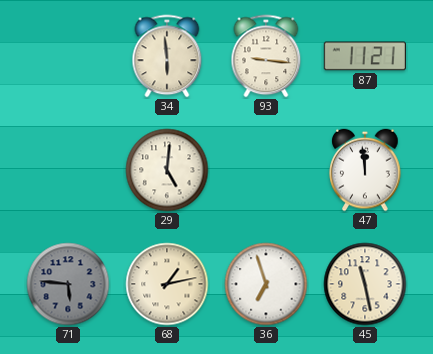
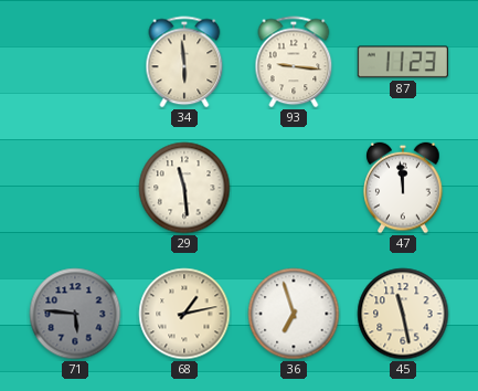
87: 11:21 -> 11:23
29: 5:01 -> 11:29
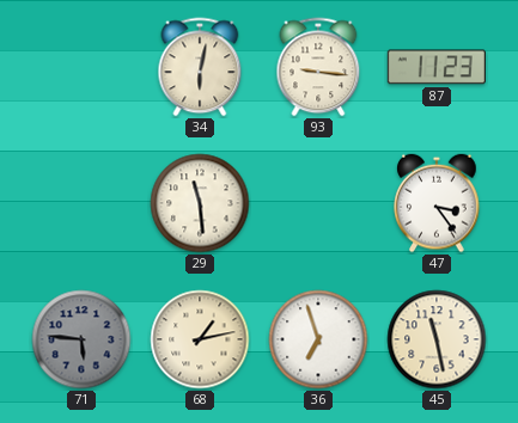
34: 5:59 -> 6:02
47: 11:59 -> 3:24
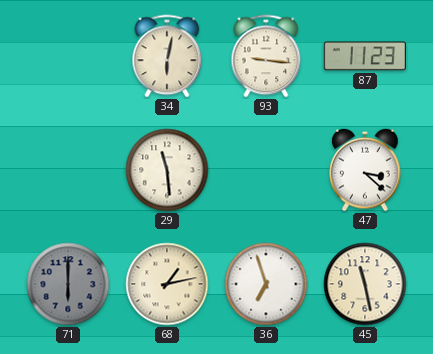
47: 3:24 -> 3:22
71: 5:46 -> 6:00
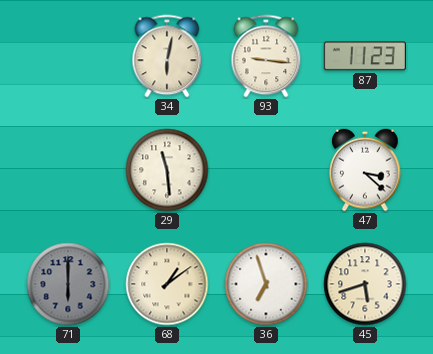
68: 1:13 -> 1:09
45: 11:28 -> 5:42
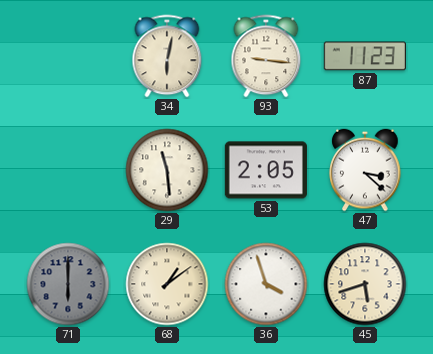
53: none -> 2:05
36: 6:57 -> 3:57
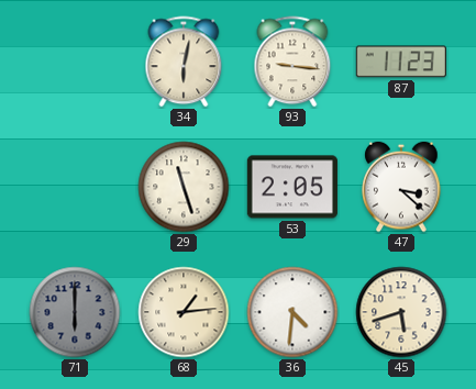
29: 11:29 -> 11:27
68: 1:09 -> 1:14
36: 3:57 -> 4:31
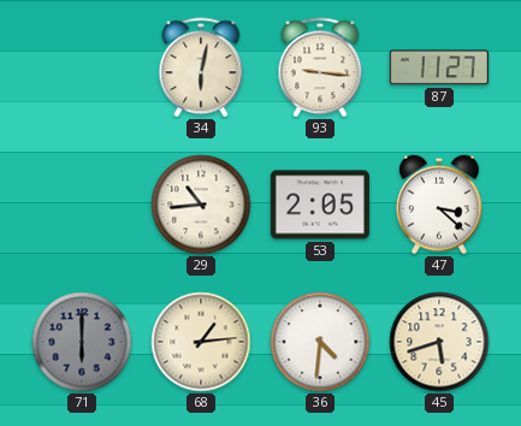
87: 11:23 -> 11:27
29: 11:27 -> 10:44
